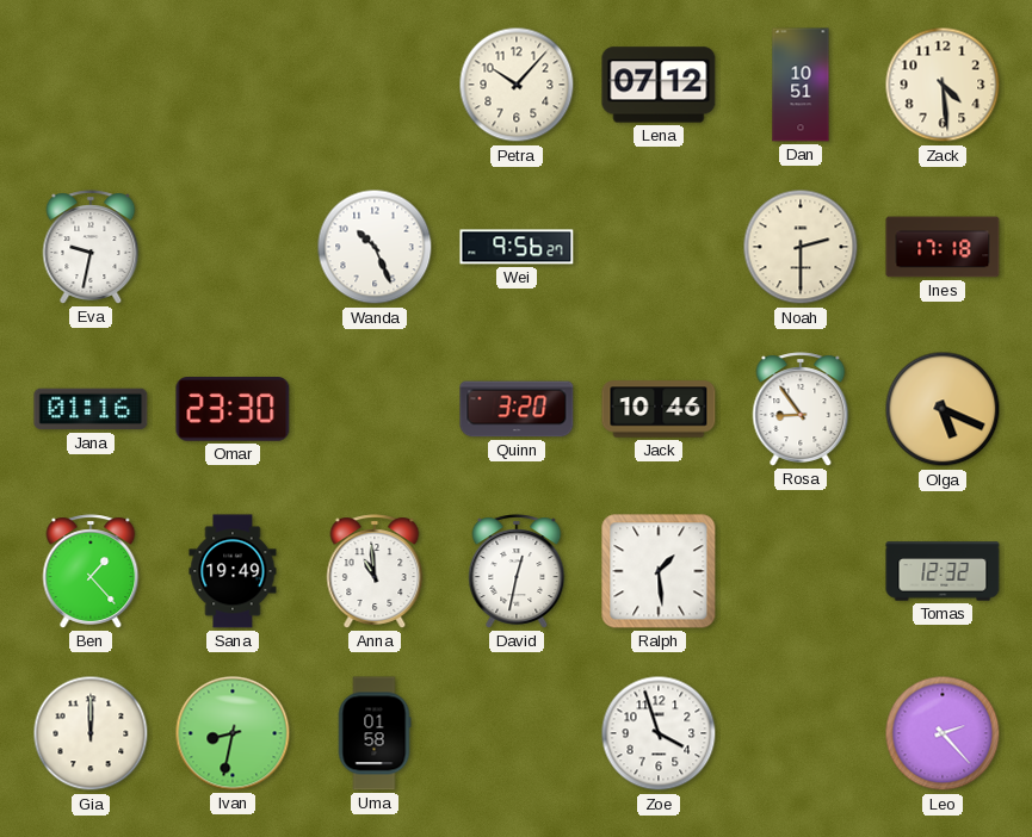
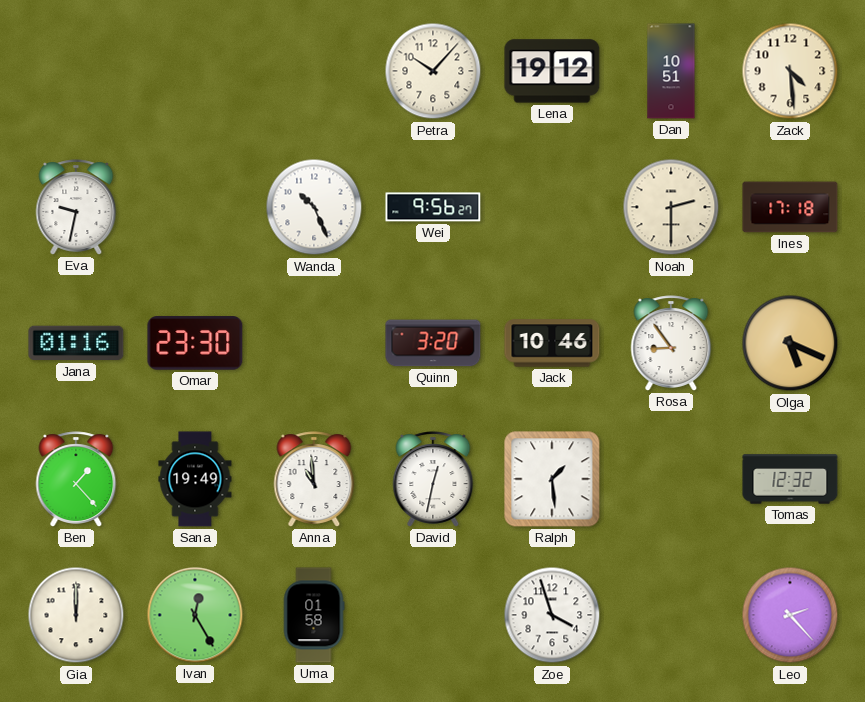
Lena: 07:12 -> 19:12
Ivan: 8:32 -> 12:25
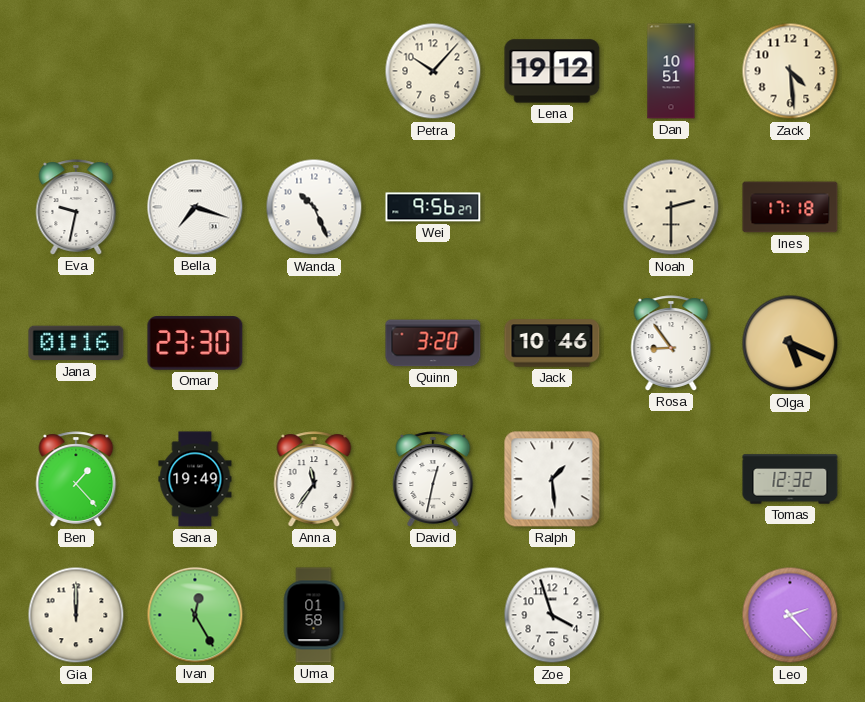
Bella: none -> 7:18
Anna: 10:59 -> 11:36
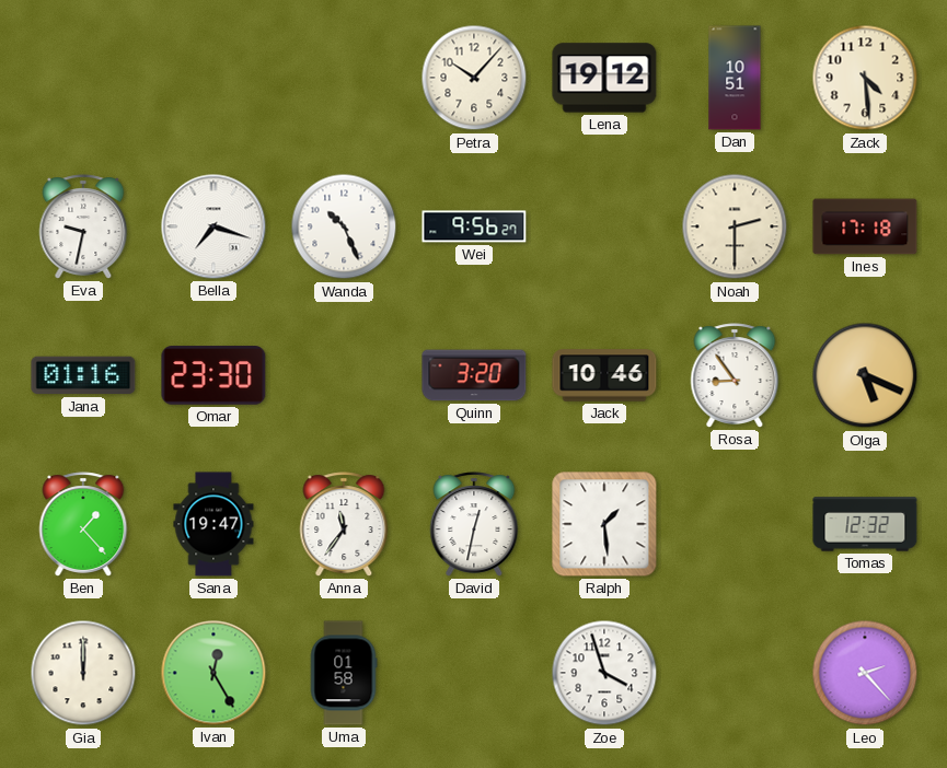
Sana: 19:49 -> 19:47
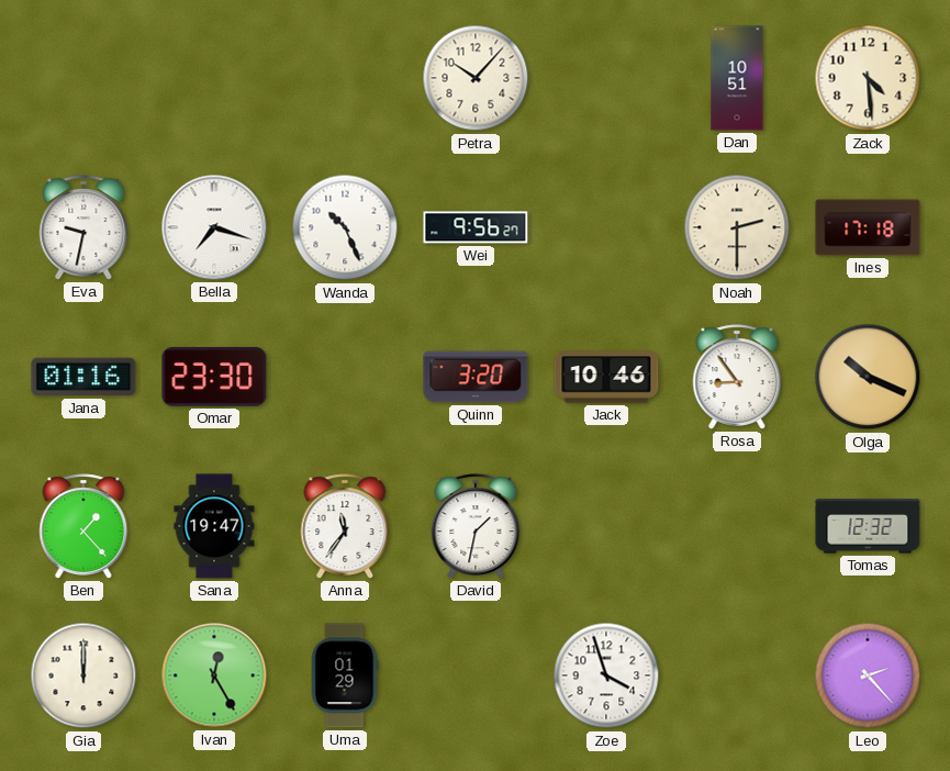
Lena: 19:12 -> none
Olga: 5:19 -> 10:19
David: 12:32 -> 1:32
Ralph: 1:29 -> none
Uma: 01:58 -> 01:29
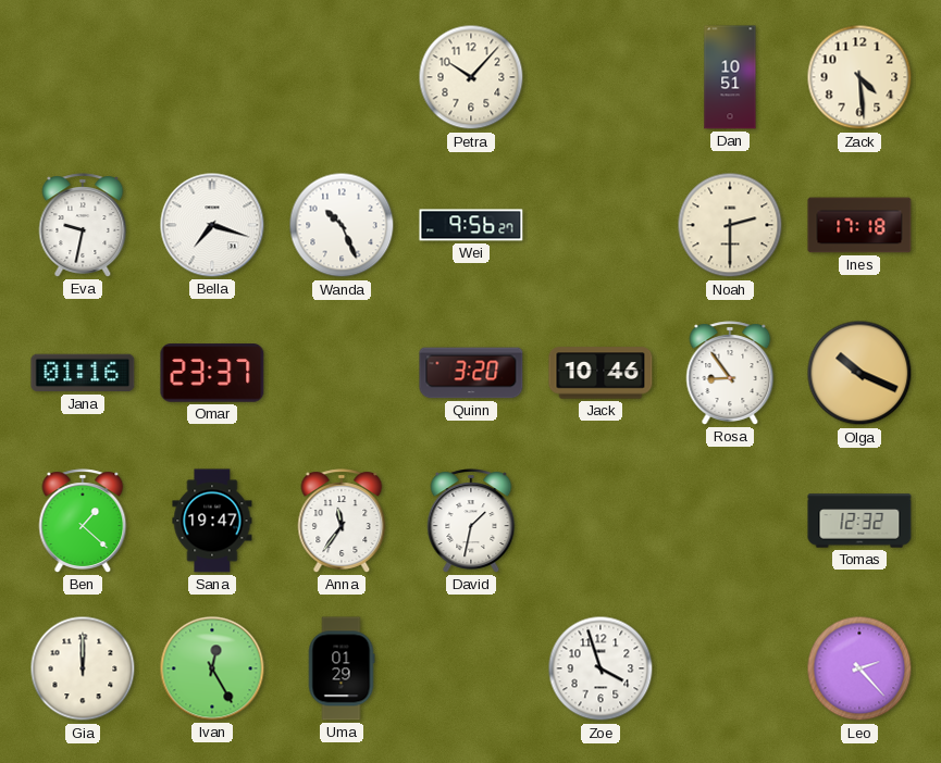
Omar: 23:30 -> 23:37
Ben: 1:23 -> 1:22
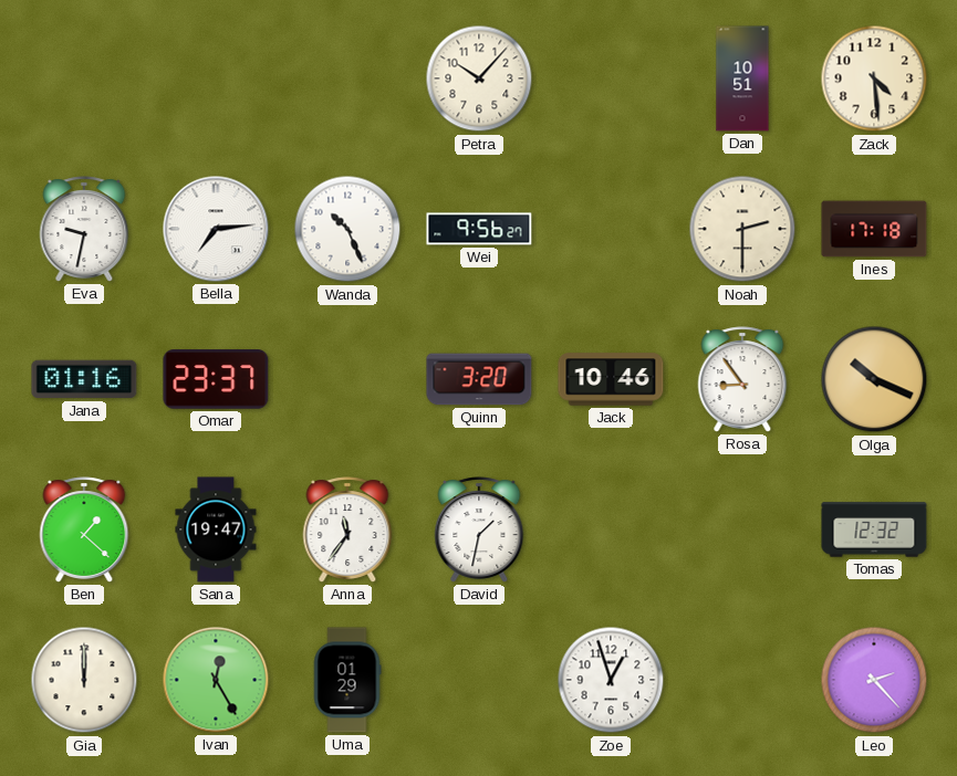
Bella: 7:18 -> 7:14
Zoe: 3:57 -> 12:57
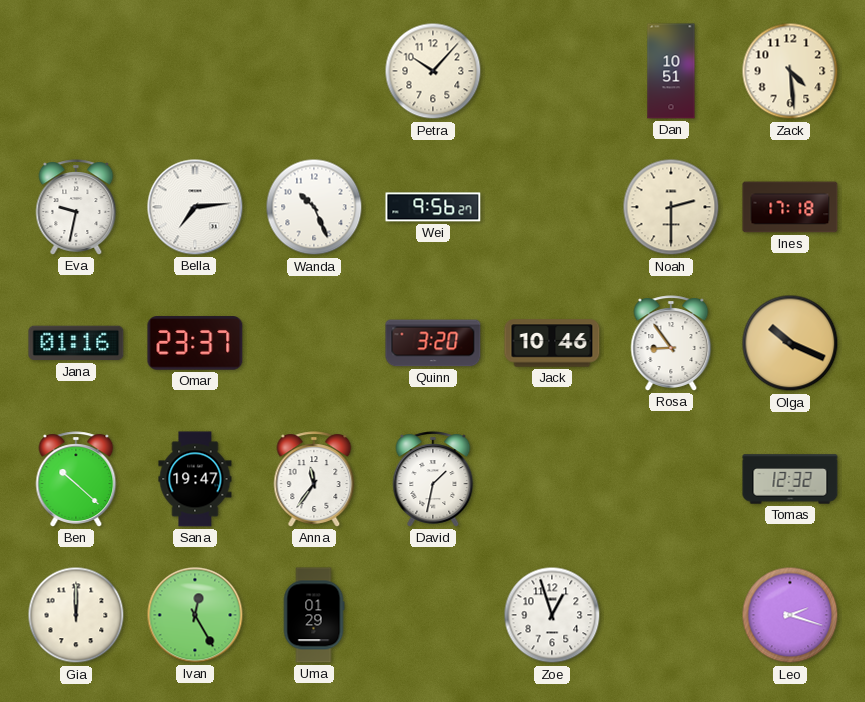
Ben: 1:22 -> 10:22
Leo: 2:23 -> 2:18
